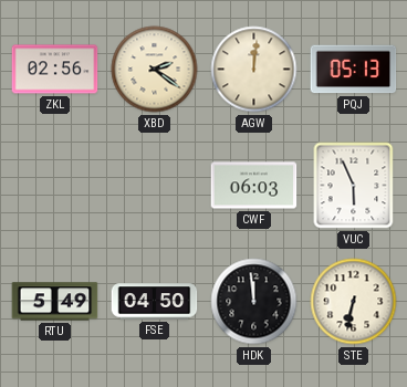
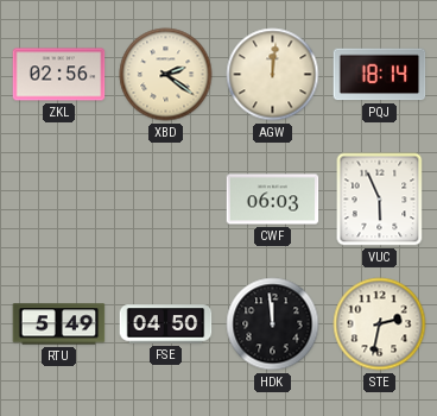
PQJ: 05:13 -> 18:14
STE: 6:32 -> 2:32
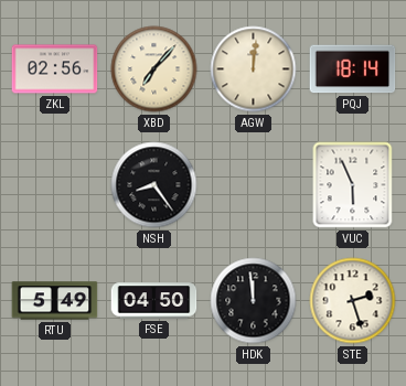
XBD: 2:21 -> 7:07
NSH: none -> 8:24
CWF: 06:03 -> none
STE: 2:32 -> 2:27
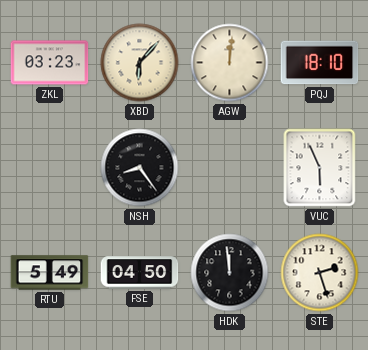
ZKL: 02:56 -> 03:23
XBD: 7:07 -> 6:07
PQJ: 18:14 -> 18:10
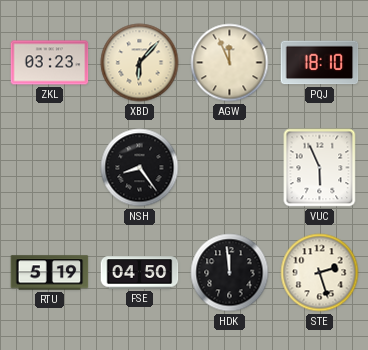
AGW: 12:01 -> 11:56
RTU: 5:49 -> 5:19
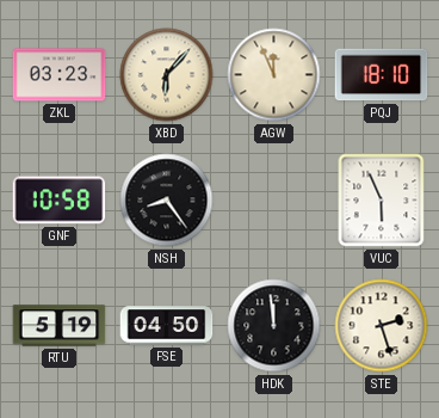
GNF: none -> 10:58
